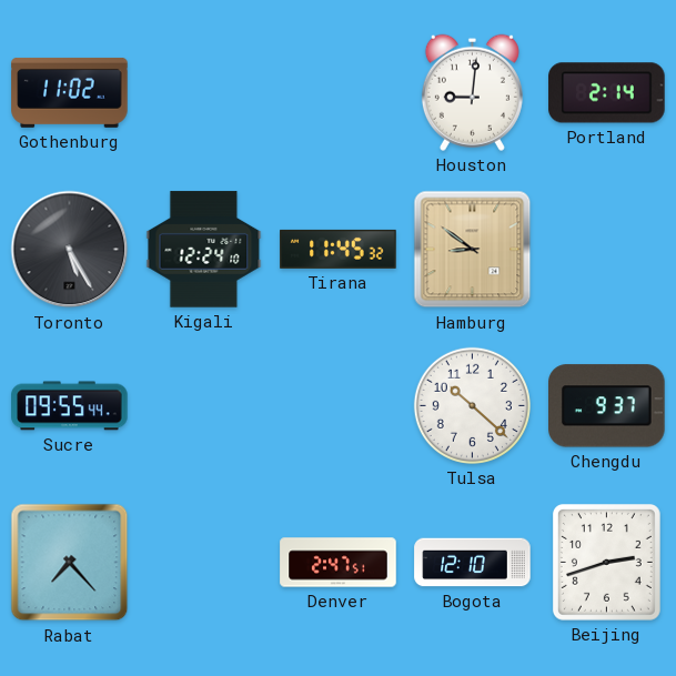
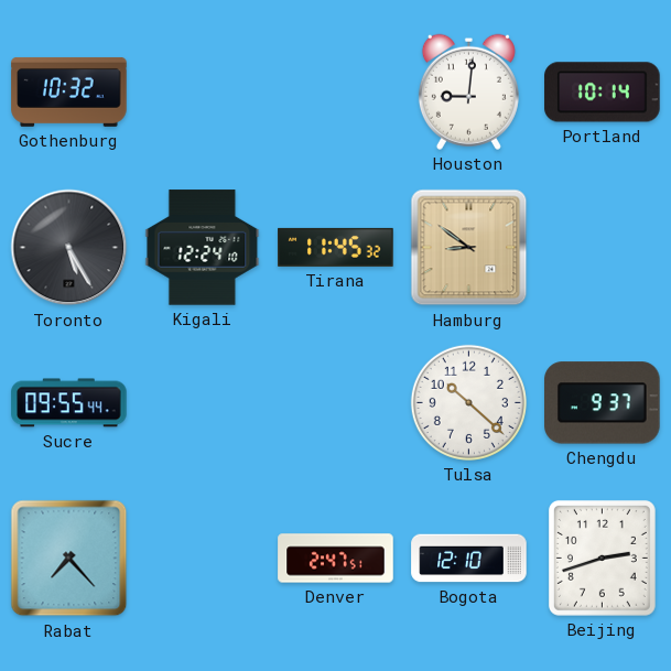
Gothenburg: 11:02 -> 10:32
Portland: 2:14 -> 10:14
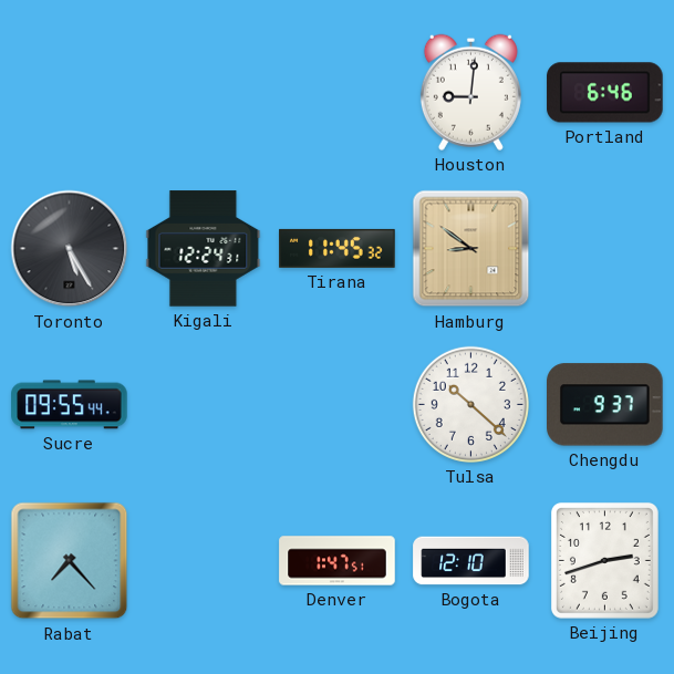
Gothenburg: 10:32 -> none
Portland: 10:14 -> 6:46
Kigali: 12:24:10 -> 12:24:31
Denver: 2:47 -> 1:47
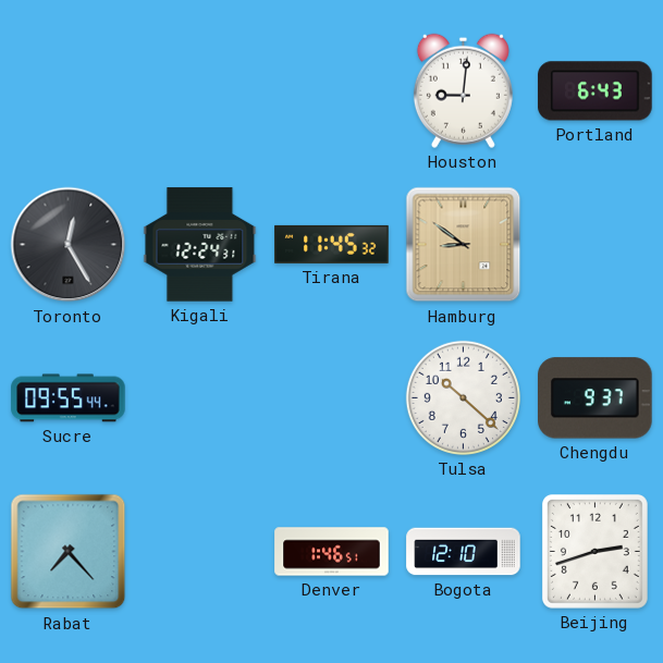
Portland: 6:46 -> 6:43
Toronto: 5:25 -> 12:25
Denver: 1:47 -> 1:46
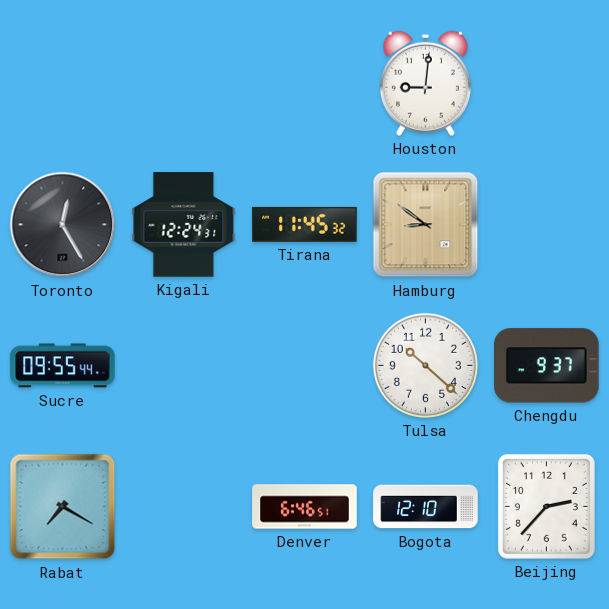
Portland: 6:43 -> none
Rabat: 7:23 -> 7:20
Denver: 1:46 -> 6:46
Beijing: 2:42 -> 2:37
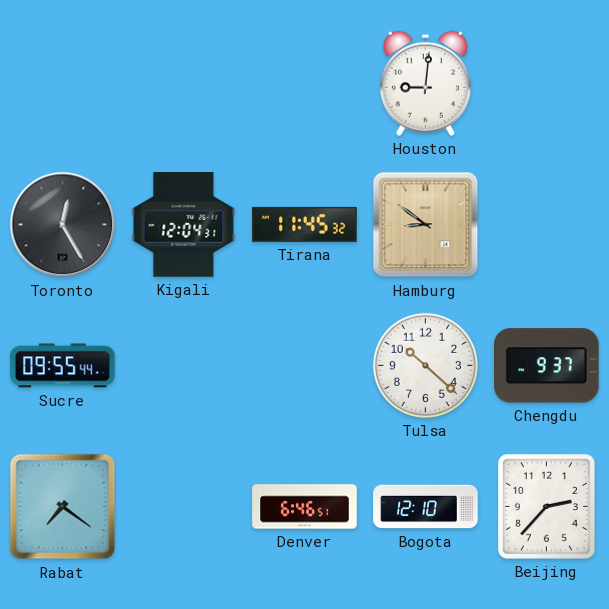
Kigali: 12:24 -> 12:04
Rabat: 7:20 -> 7:21
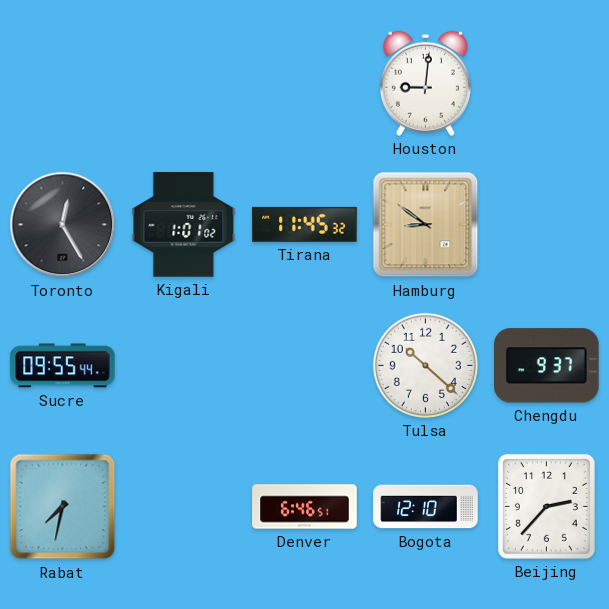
Kigali: 12:04 -> 1:01
Rabat: 7:21 -> 7:32
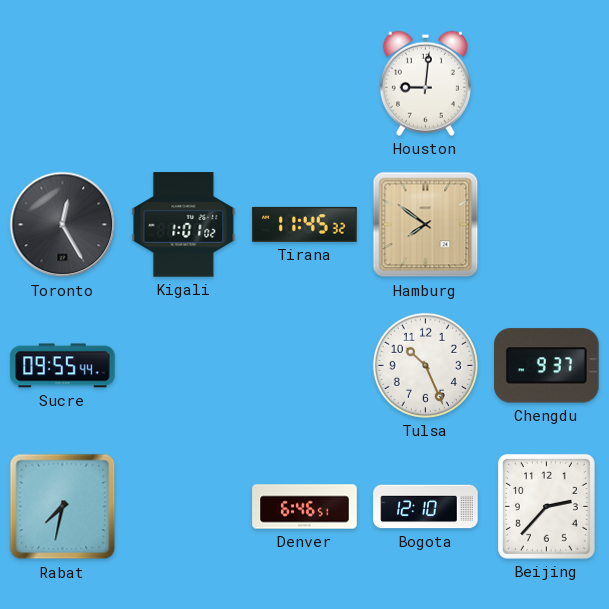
Hamburg: 8:51 -> 7:51
Tulsa: 10:22 -> 10:26
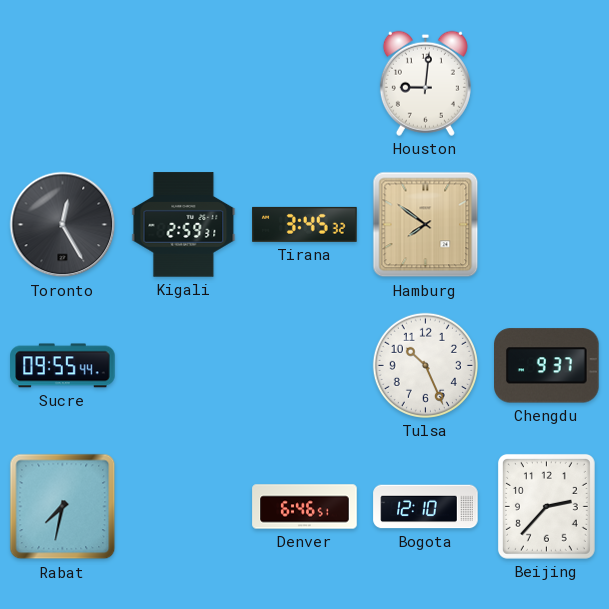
Kigali: 1:01 -> 2:59
Tirana: 11:45 -> 3:45
